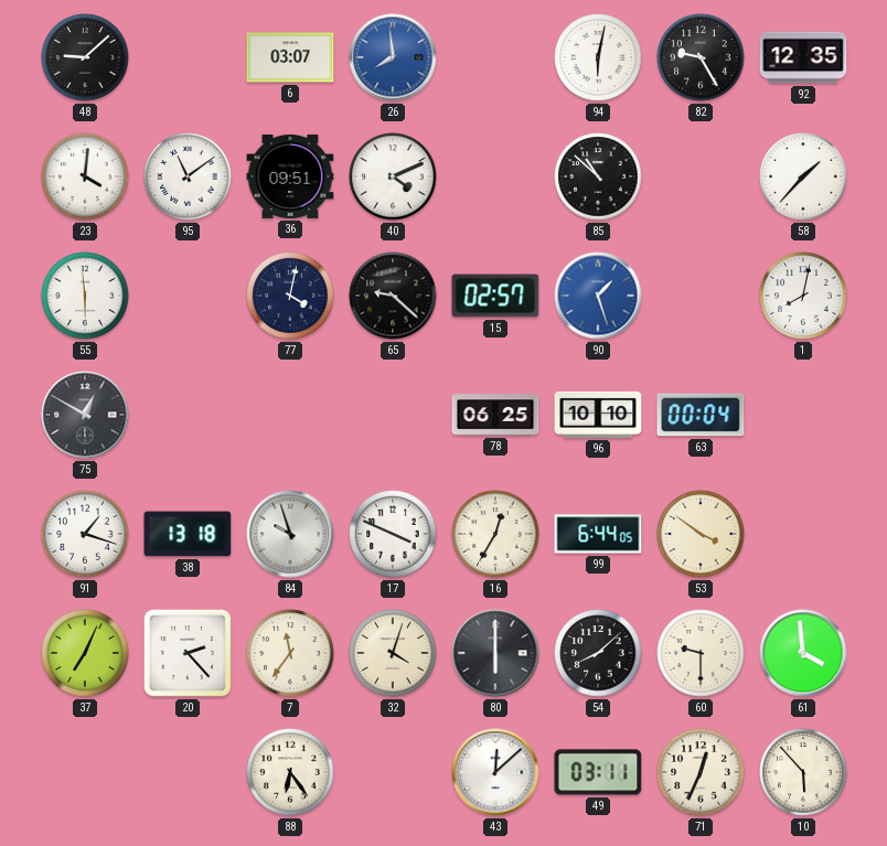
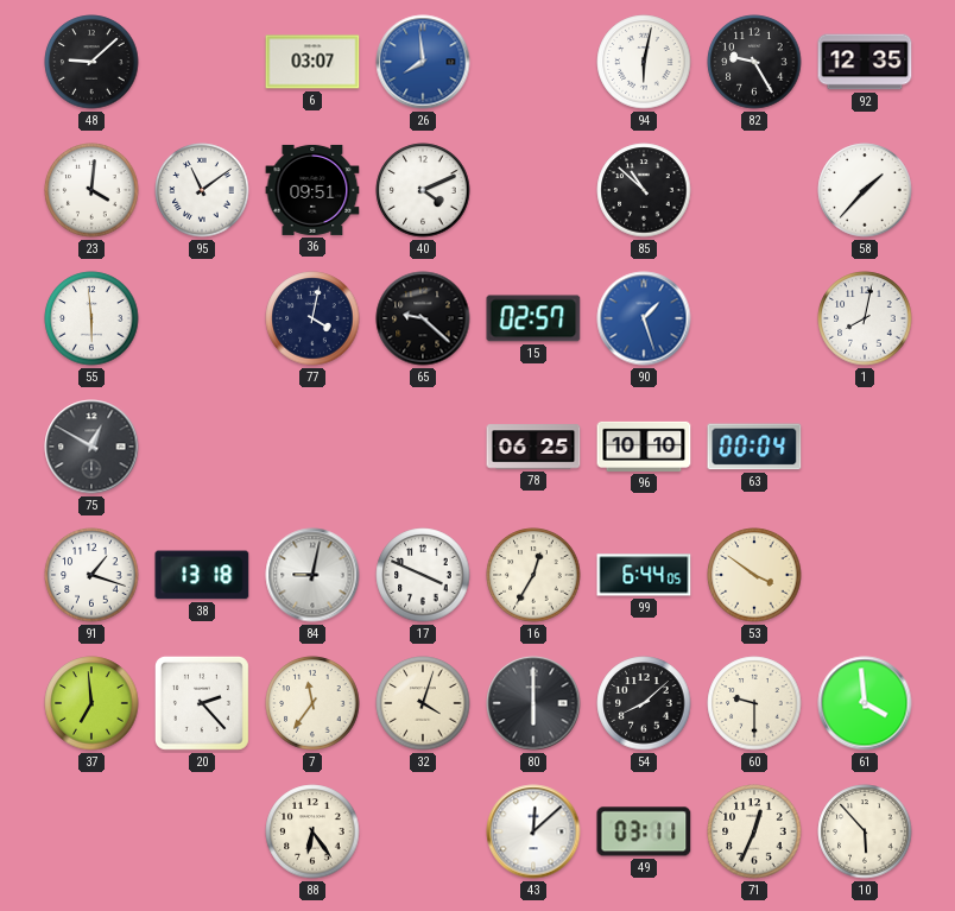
84: 9:57 -> 9:02
37: 7:04 -> 6:59
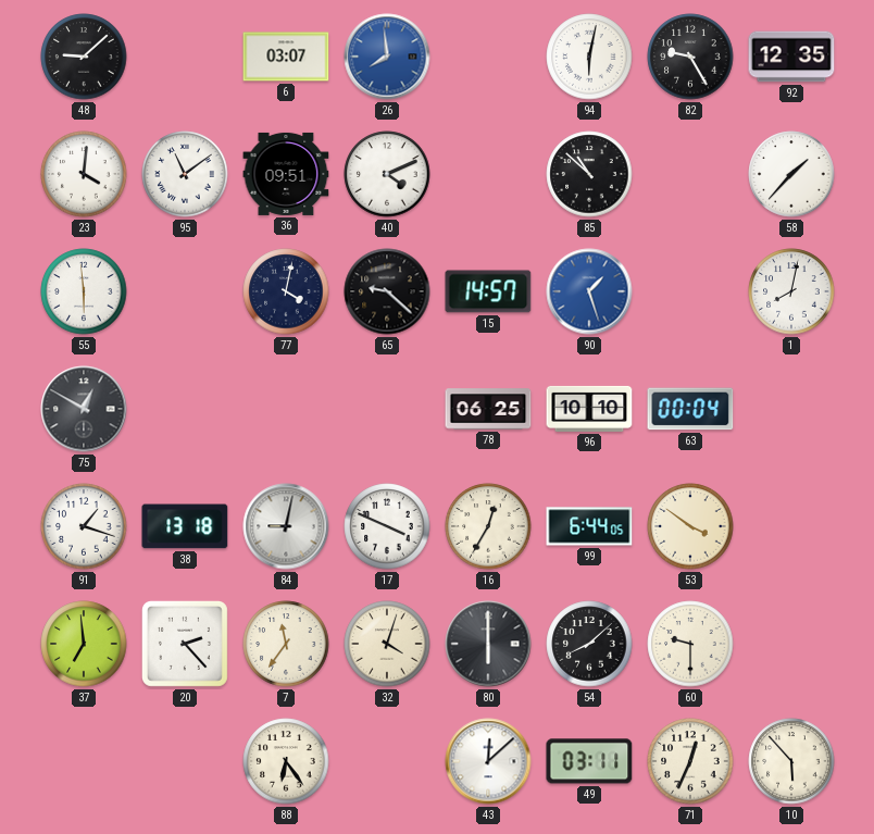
15: 02:57 -> 14:57
61: 3:59 -> none
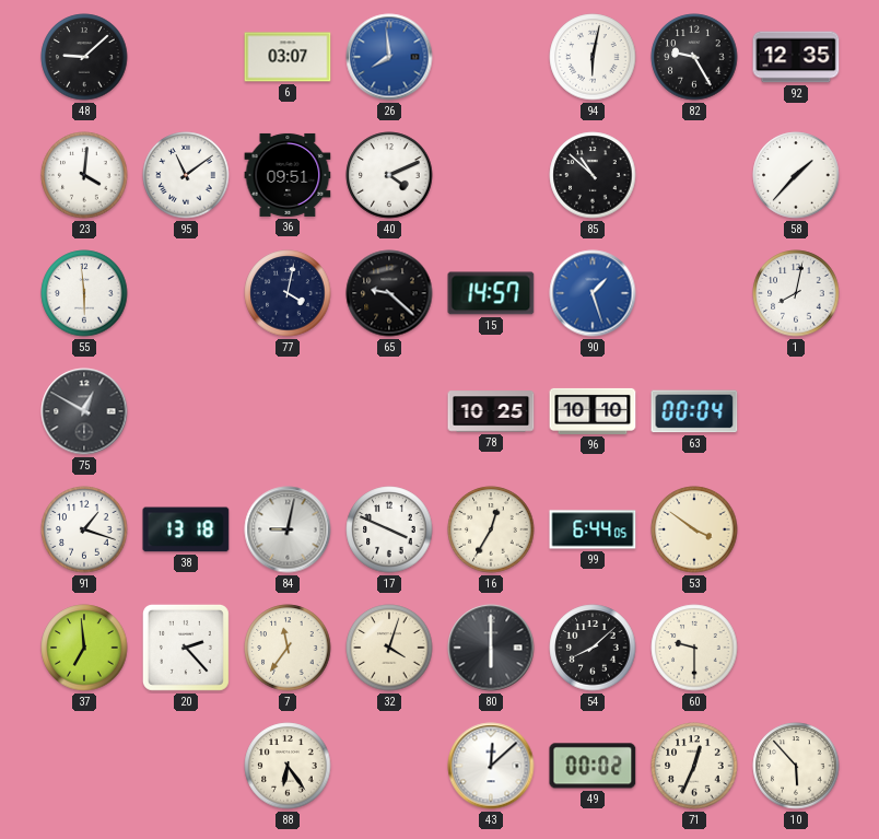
78: 06:25 -> 10:25
49: 03:11 -> 00:02
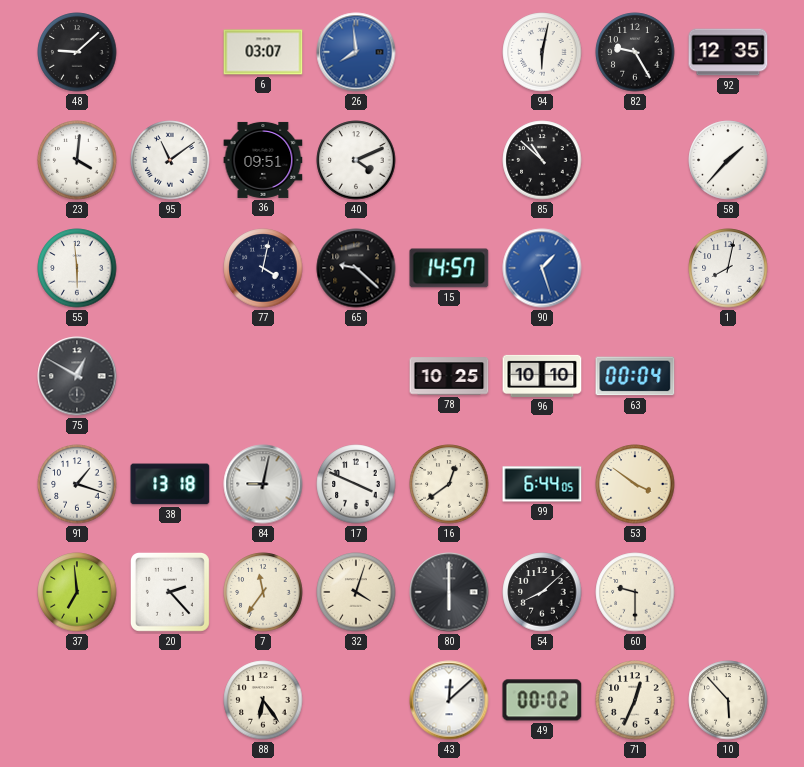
16: 12:35 -> 12:39
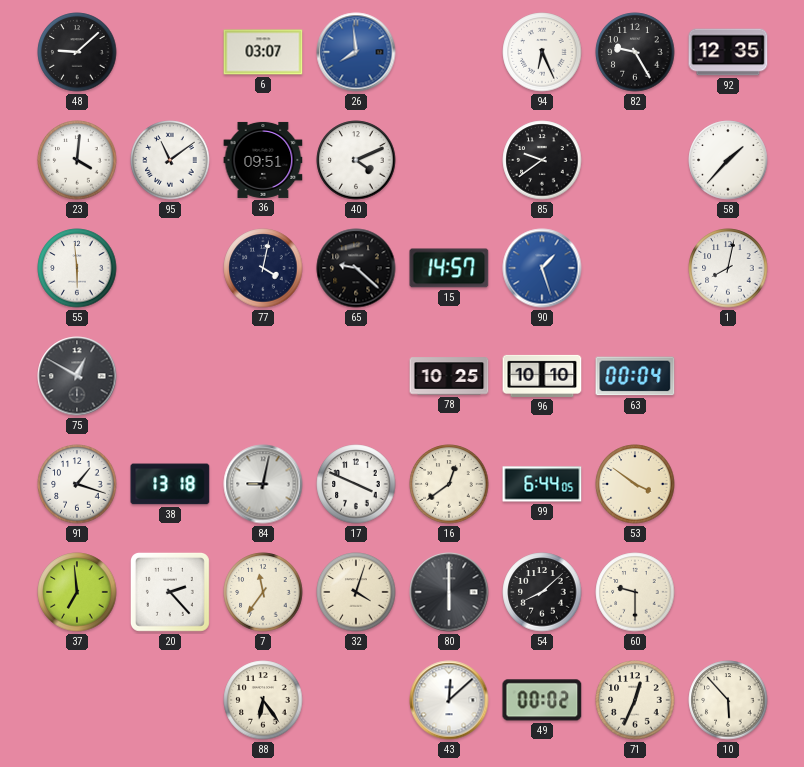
94: 6:02 -> 6:26
85: 10:52 -> 9:39
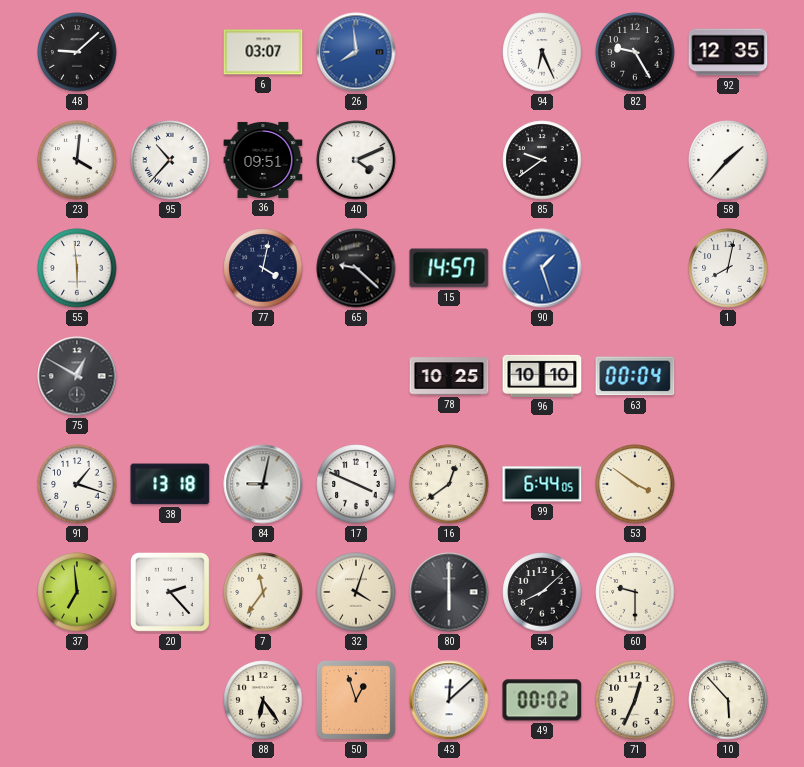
95: 11:09 -> 10:37
50: none -> 12:57
